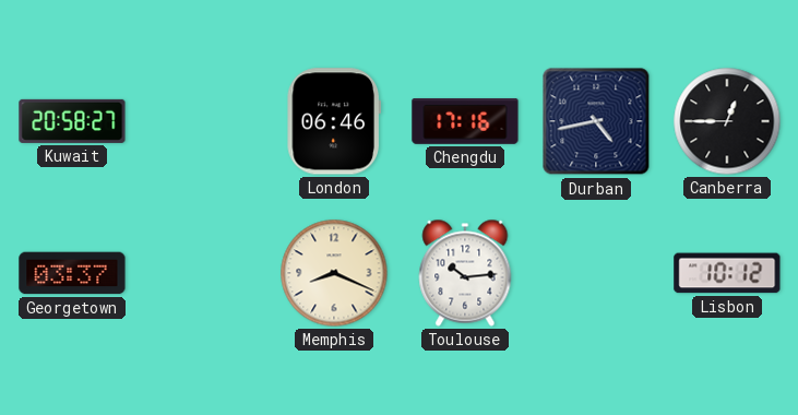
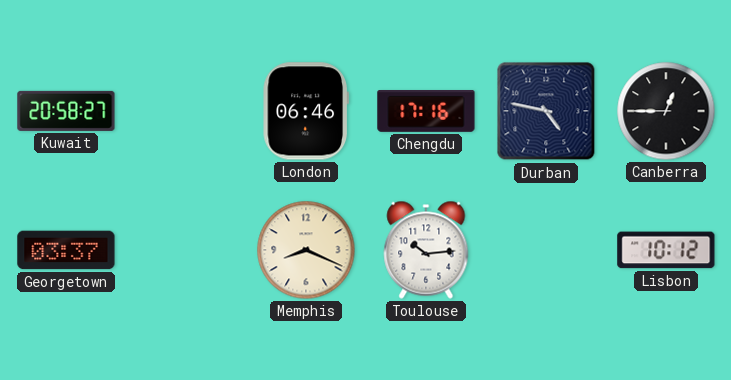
Durban: 4:43 -> 4:47
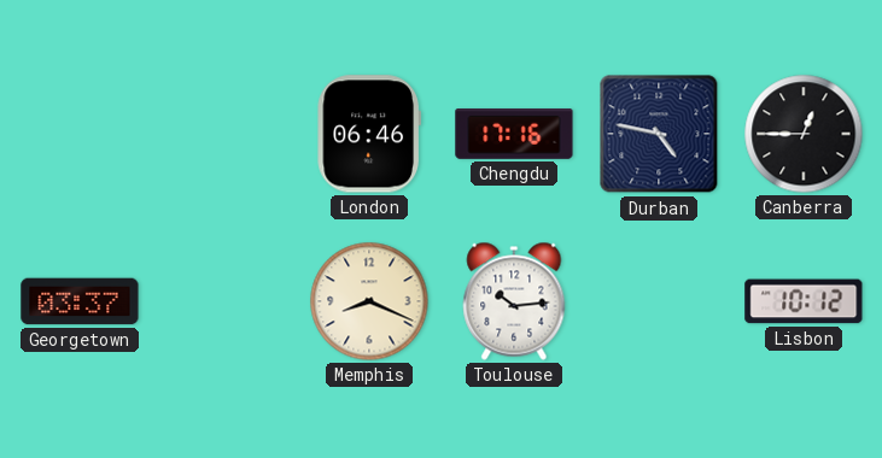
Kuwait: 20:58 -> none
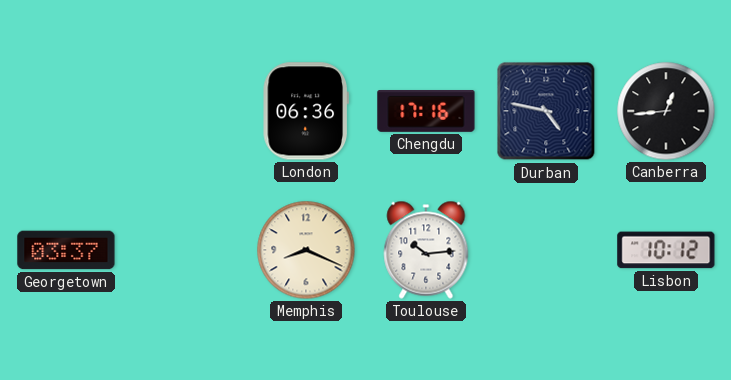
London: 06:46 -> 06:36
Canberra: 12:45 -> 12:44
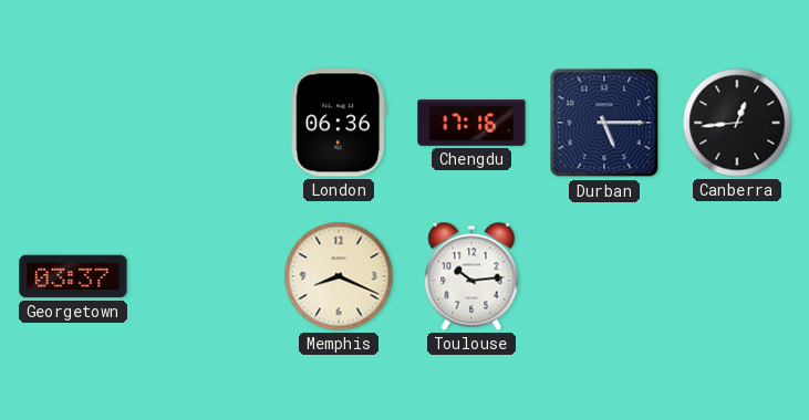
Durban: 4:47 -> 5:15
Lisbon: 10:12 -> none
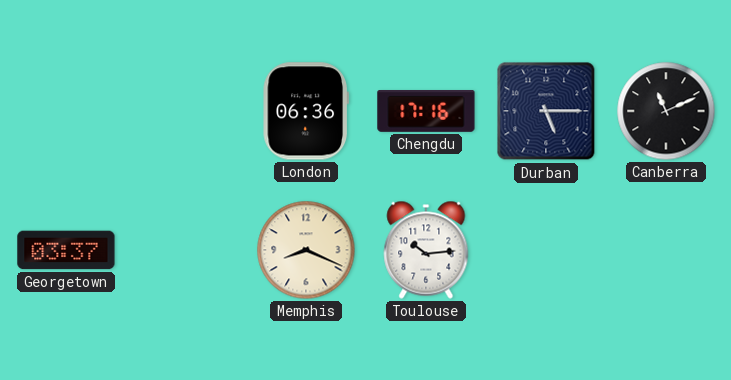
Canberra: 12:44 -> 11:11
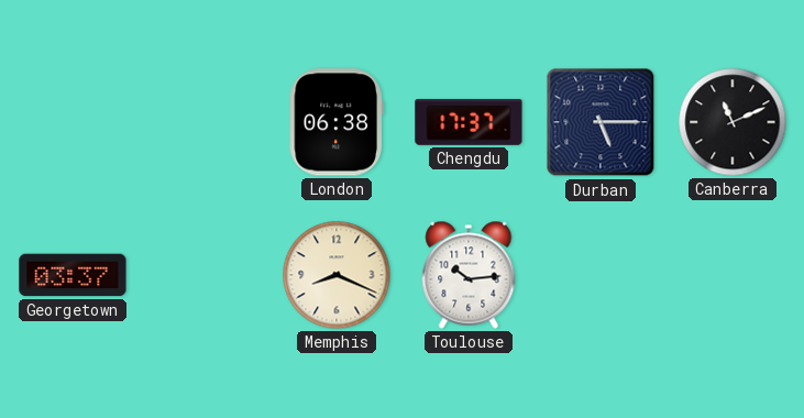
London: 06:36 -> 06:38
Chengdu: 17:16 -> 17:37
